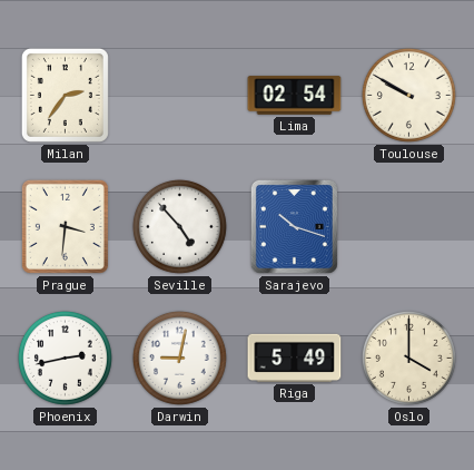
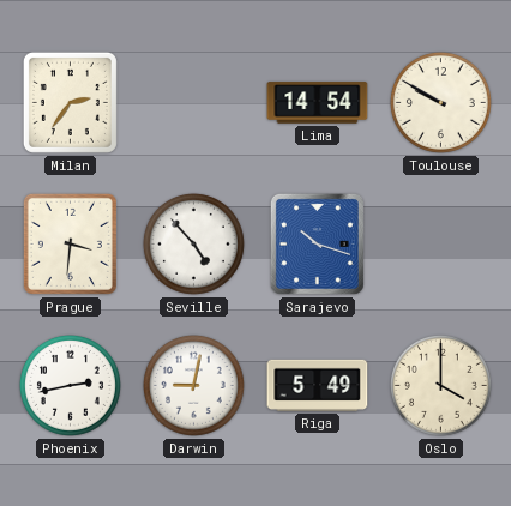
Lima: 02:54 -> 14:54
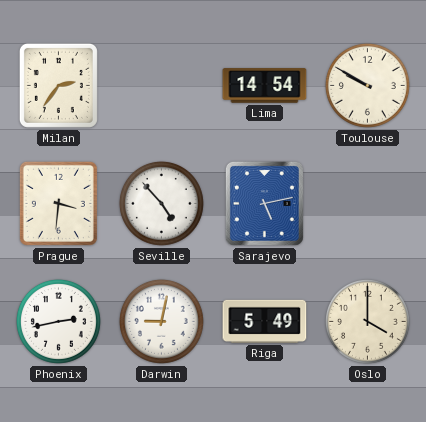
Sarajevo: 10:18 -> 5:13
